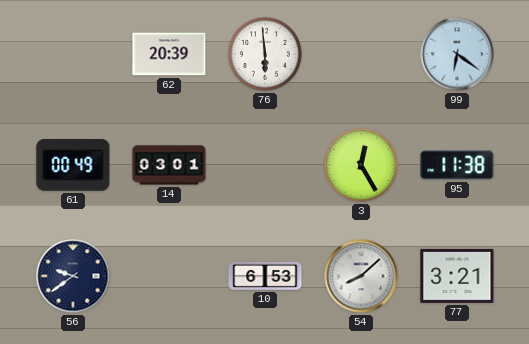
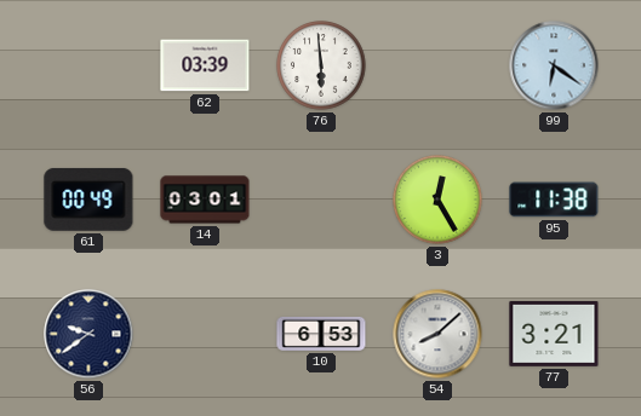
62: 20:39 -> 03:39
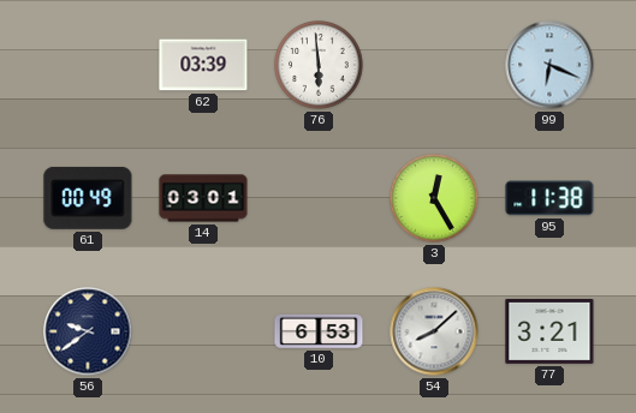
99: 6:21 -> 6:19
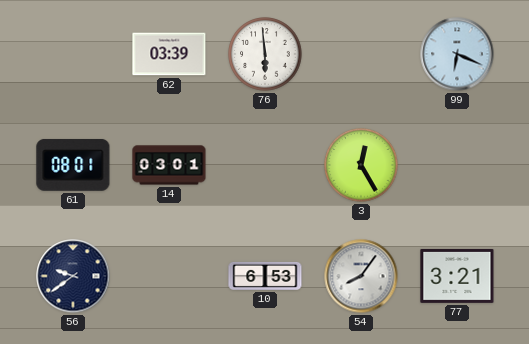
61: 00:49 -> 08:01
95: 11:38 -> none
54: 8:08 -> 8:06
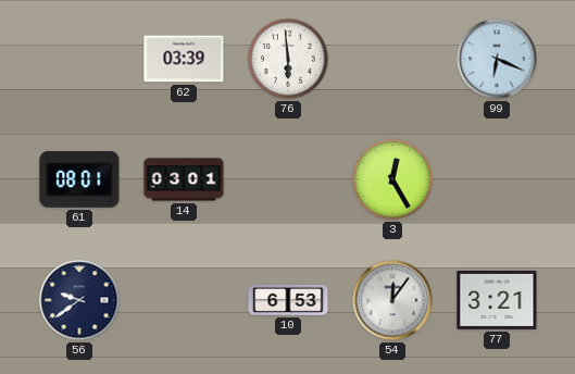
54: 8:06 -> 12:06
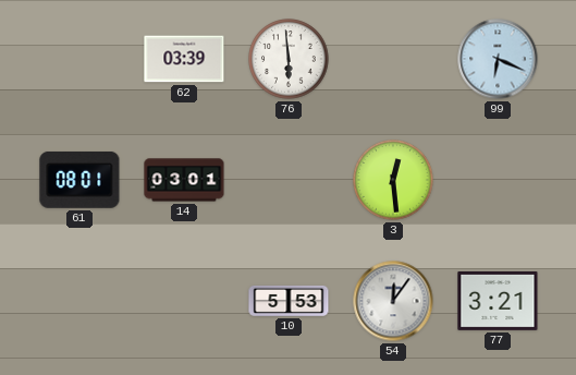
3: 12:25 -> 12:29
56: 9:39 -> none
10: 6:53 -> 5:53
